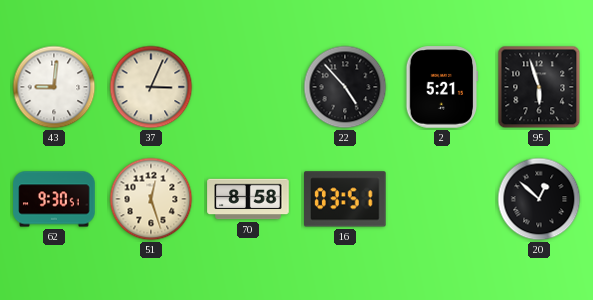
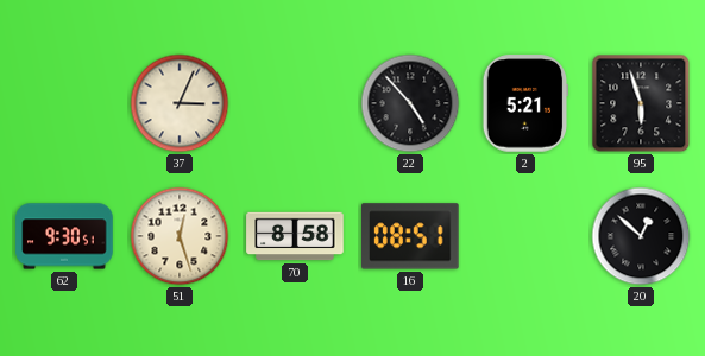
43: 9:01 -> none
16: 03:51 -> 08:51
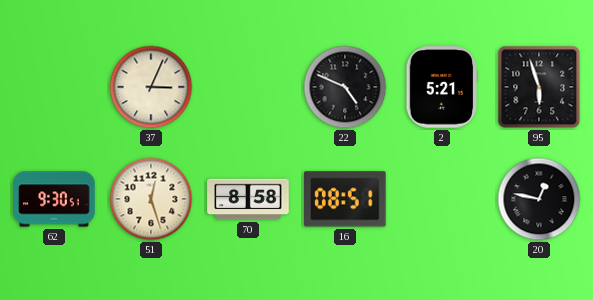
22: 4:53 -> 4:49
20: 12:52 -> 12:47
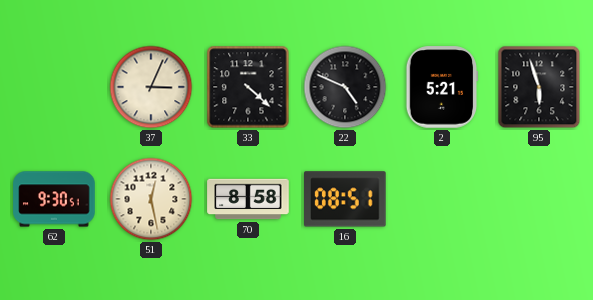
33: none -> 4:22
51: 12:27 -> 12:28
20: 12:47 -> none
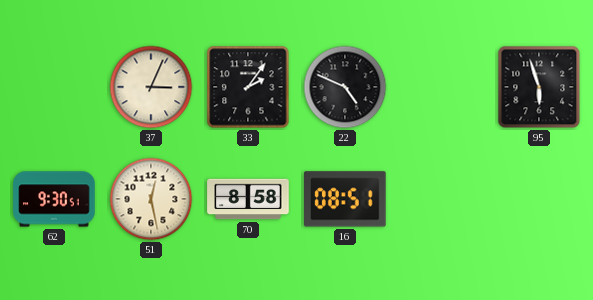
33: 4:22 -> 2:06
2: 5:21 -> none
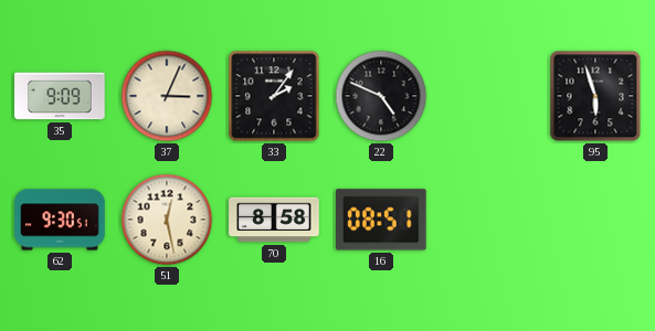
35: none -> 9:09
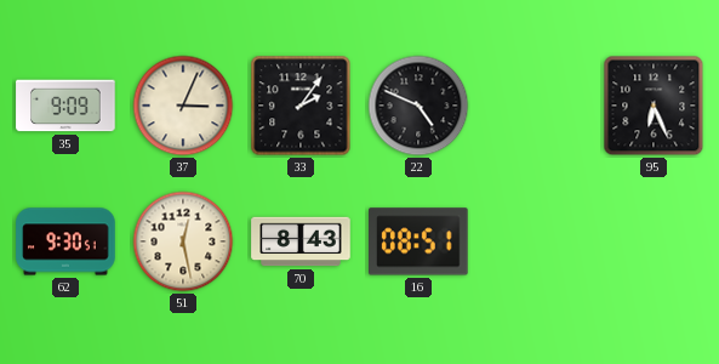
95: 5:57 -> 6:26
70: 8:58 -> 8:43
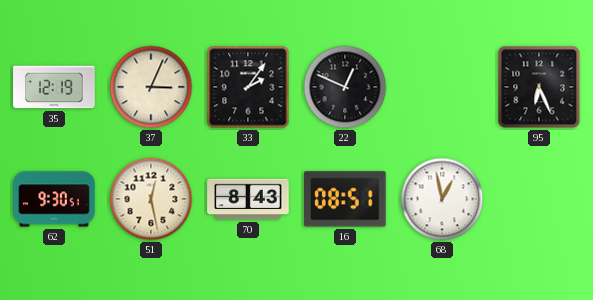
35: 9:09 -> 12:19
22: 4:49 -> 12:49
68: none -> 12:58
